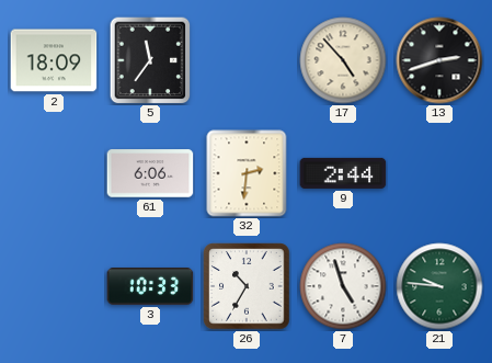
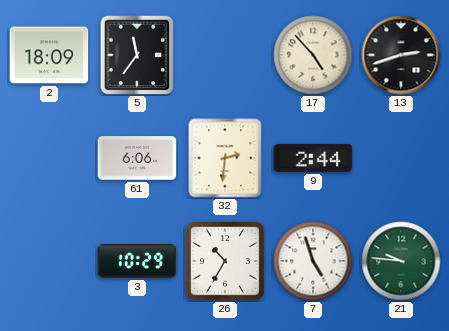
3: 10:33 -> 10:29
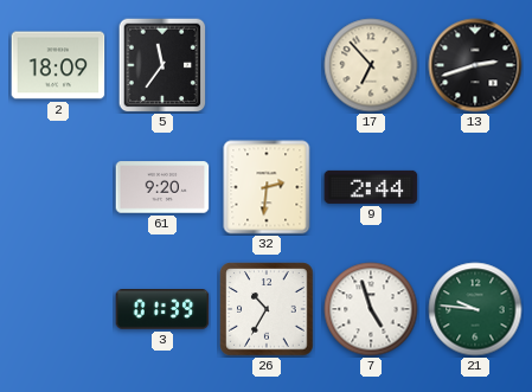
17: 4:53 -> 6:53
61: 6:06 -> 9:20
3: 10:29 -> 01:39
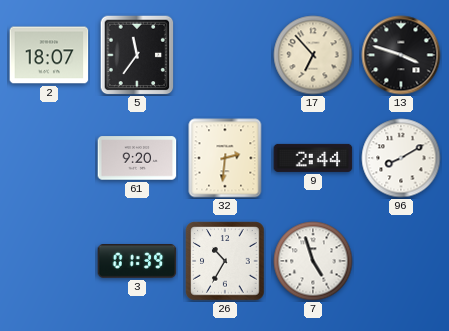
2: 18:09 -> 18:07
13: 2:42 -> 3:48
96: none -> 8:10
21: 9:46 -> none
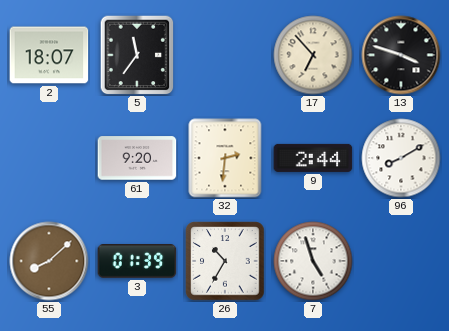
55: none -> 8:08
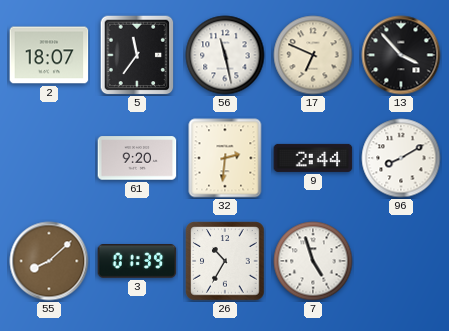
56: none -> 11:28
17: 6:53 -> 6:49
13: 3:48 -> 3:53
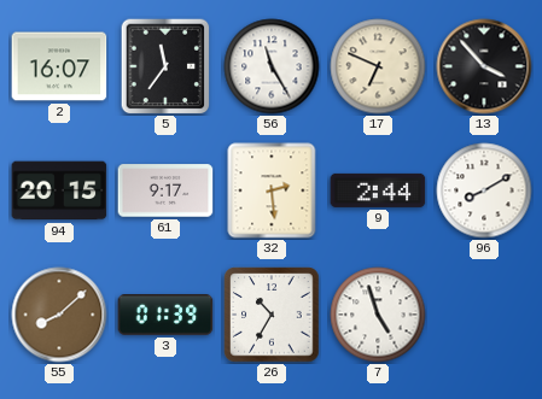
2: 18:07 -> 16:07
56: 11:28 -> 11:25
94: none -> 20:15
61: 9:20 -> 9:17
32: 2:31 -> 2:29
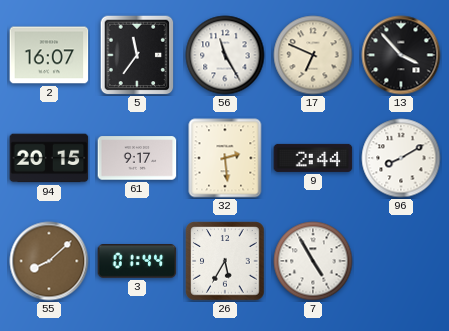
3: 01:39 -> 01:44
26: 10:35 -> 5:35
7: 4:57 -> 4:55
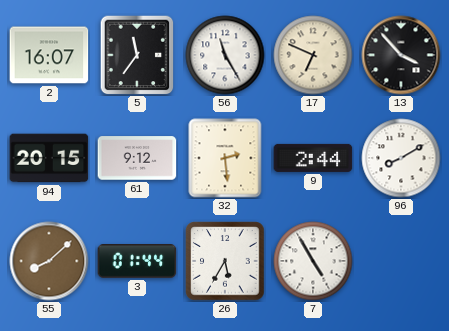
61: 9:17 -> 9:12
